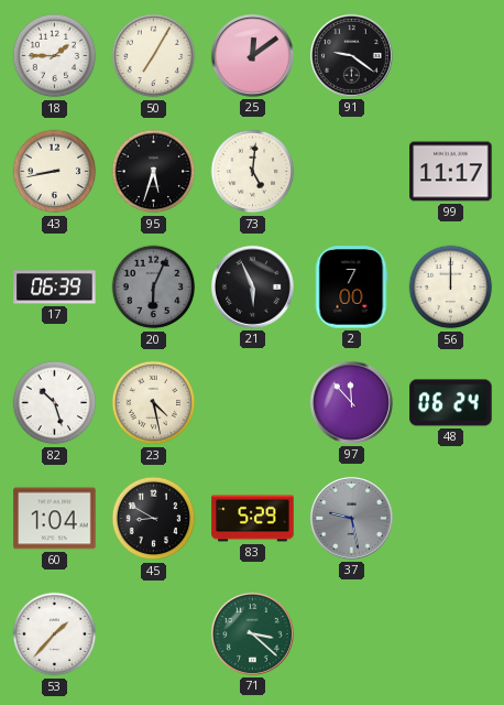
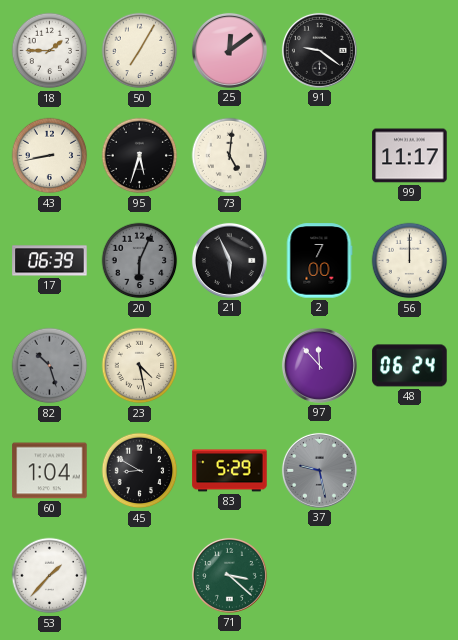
82 dial: white -> grey
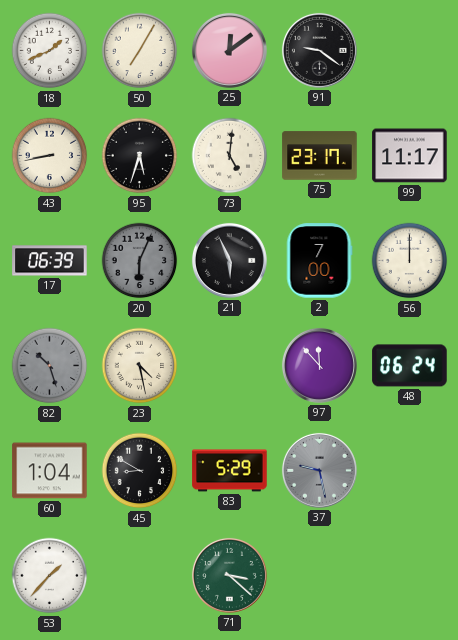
18: 1:45 -> 1:41
75: none -> 23:17
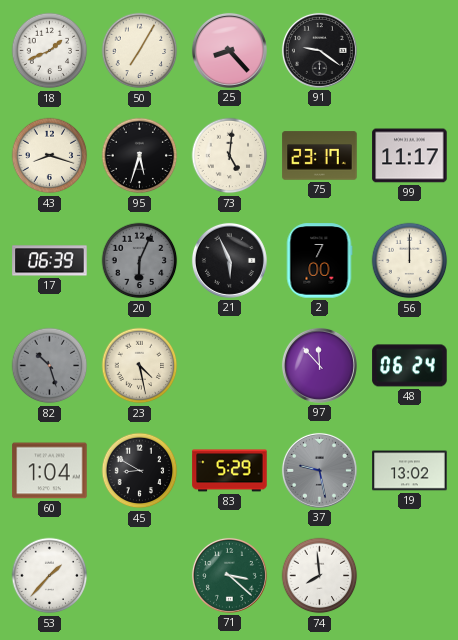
25: 12:09 -> 8:23
43: 8:43 -> 8:18
19: none -> 13:02
74: none -> 7:59
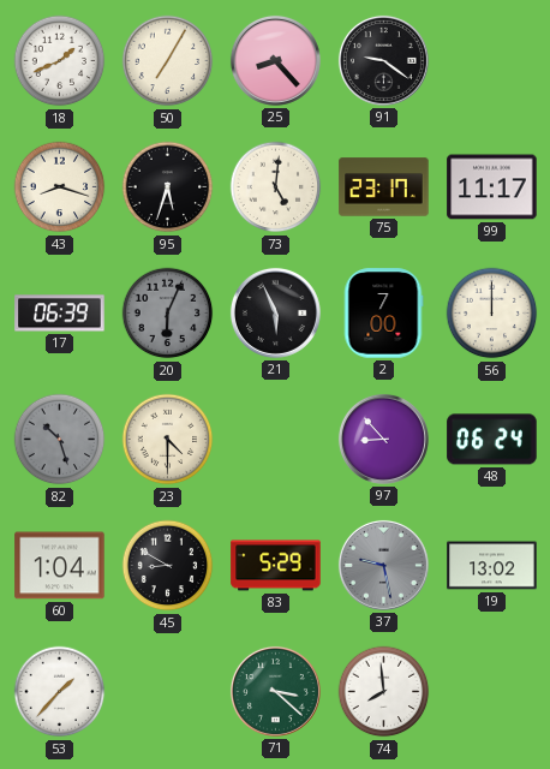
23: 4:28 -> 4:30
97: 11:53 -> 8:53
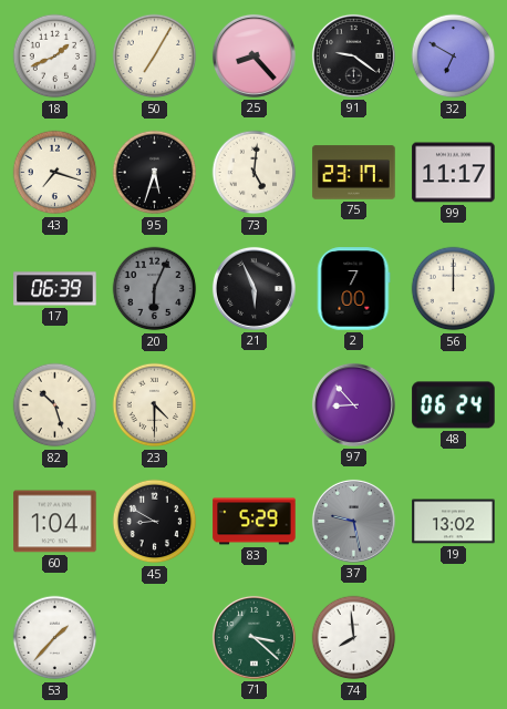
32: none -> 6:50
43: 8:18 -> 7:18
82 dial: grey -> cream
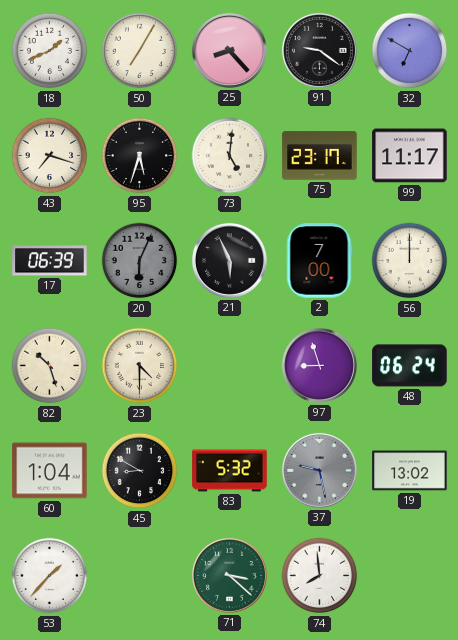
97: 8:53 -> 8:57
83: 5:29 -> 5:32
